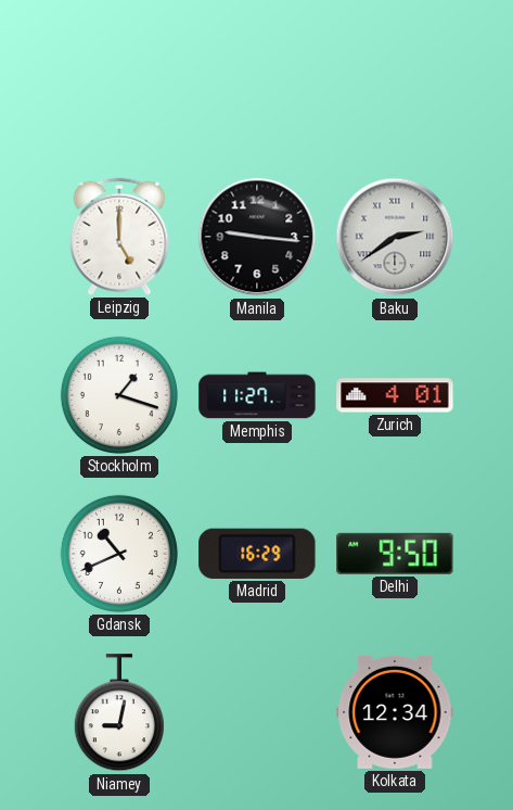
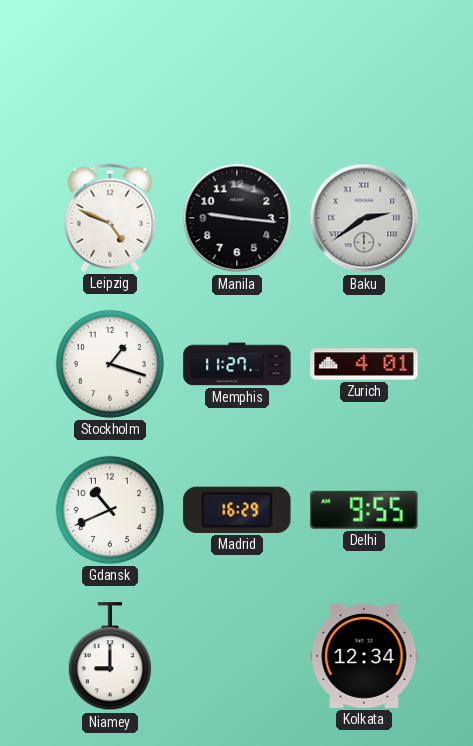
Leipzig: 5:00 -> 4:49
Delhi: 9:50 -> 9:55
Niamey: 9:02 -> 9:00
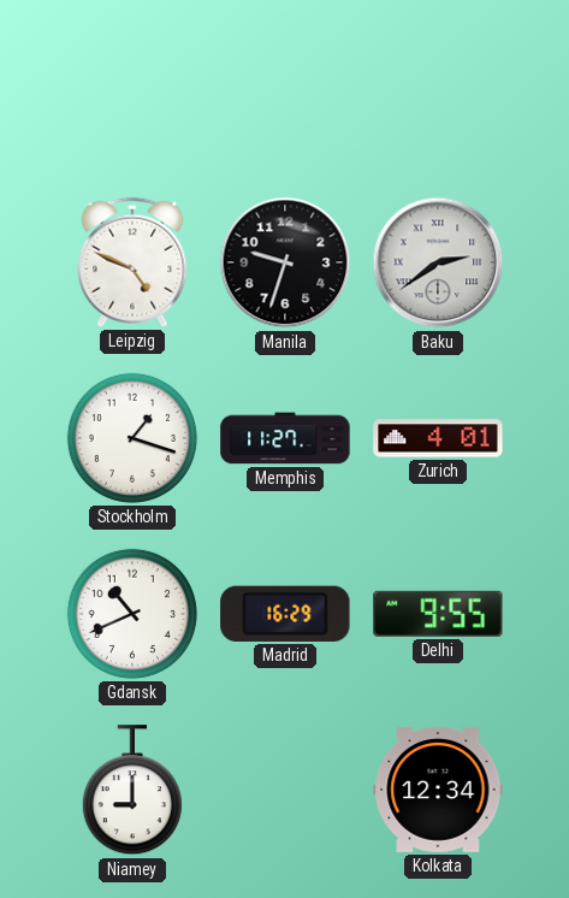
Manila: 9:16 -> 9:33
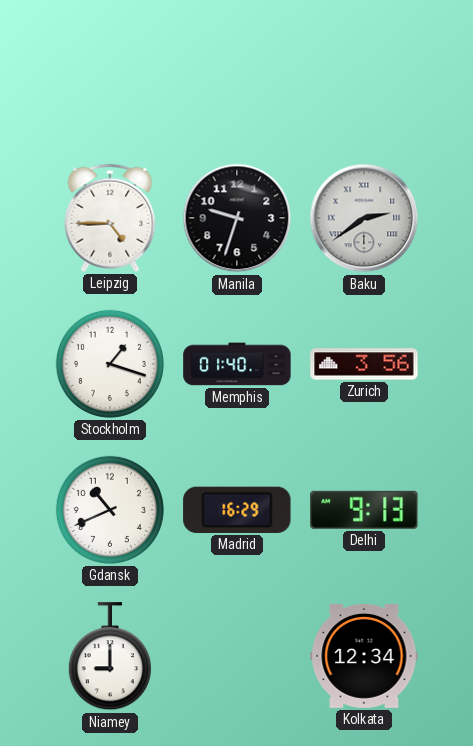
Leipzig: 4:49 -> 4:45
Memphis: 11:27 -> 01:40
Zurich: 4:01 -> 3:56
Delhi: 9:55 -> 9:13
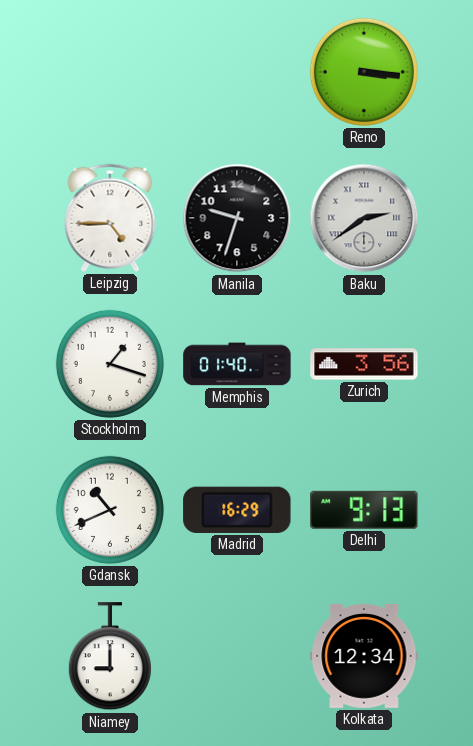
Reno: none -> 3:16
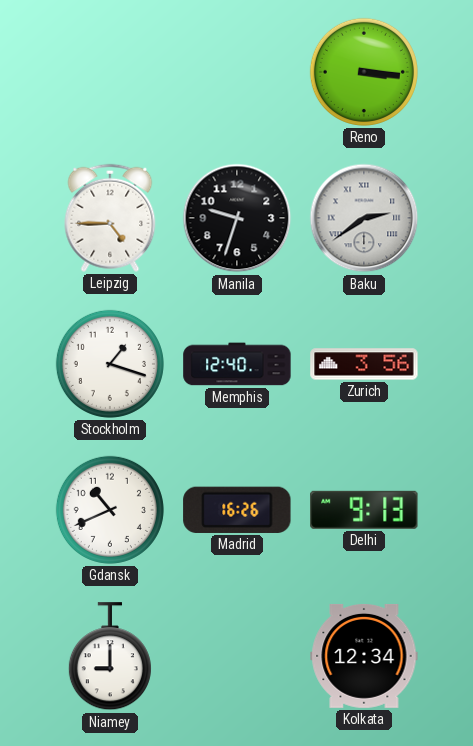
Memphis: 01:40 -> 12:40
Madrid: 16:29 -> 16:26
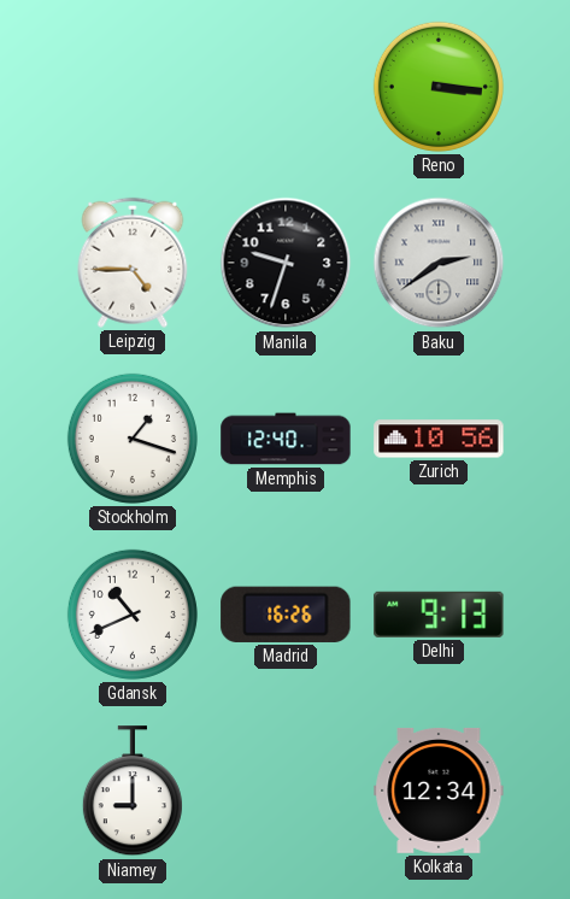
Zurich: 3:56 -> 10:56
